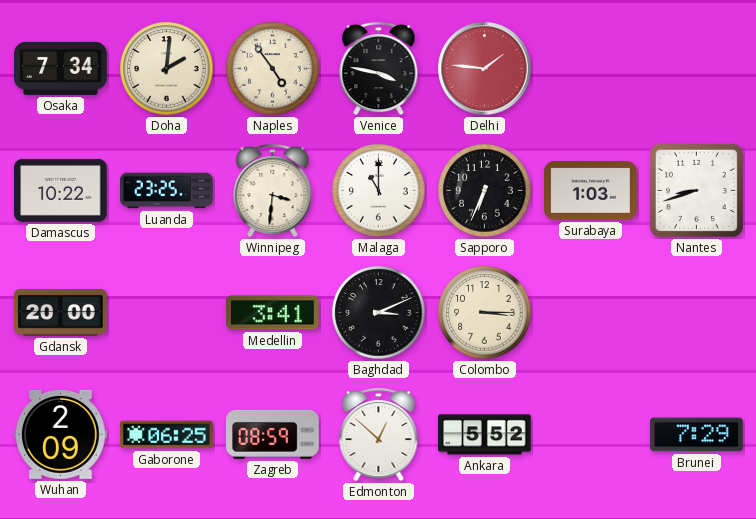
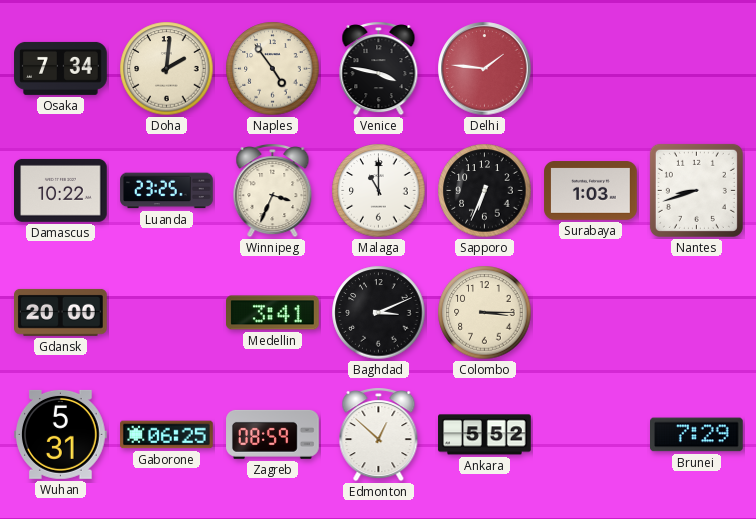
Winnipeg: 3:31 -> 3:34
Wuhan: 2:09 -> 5:31
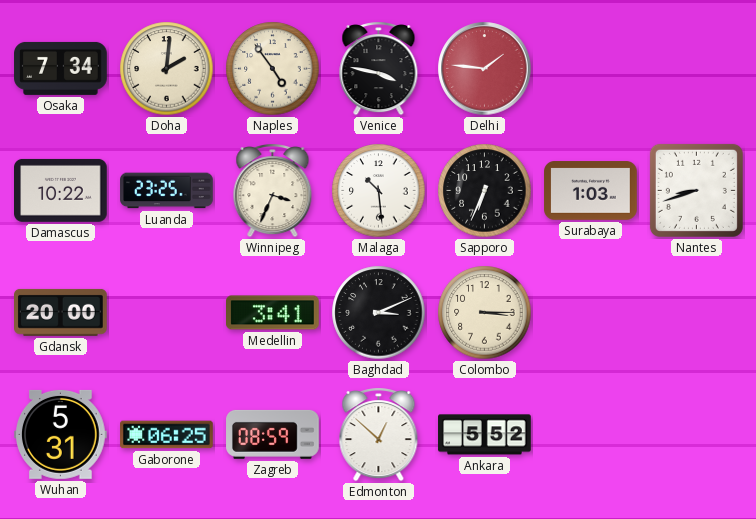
Malaga: 11:00 -> 10:29
Brunei: 7:29 -> none
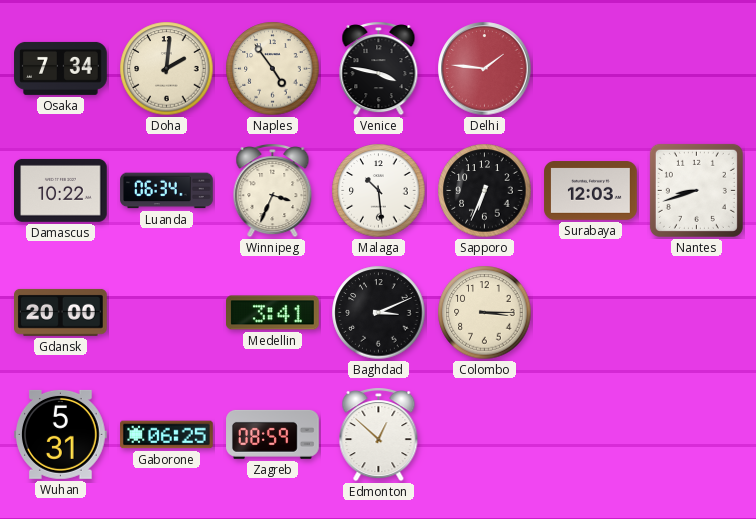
Luanda: 23:25 -> 06:34
Surabaya: 1:03 -> 12:03
Ankara: 5:52 -> none
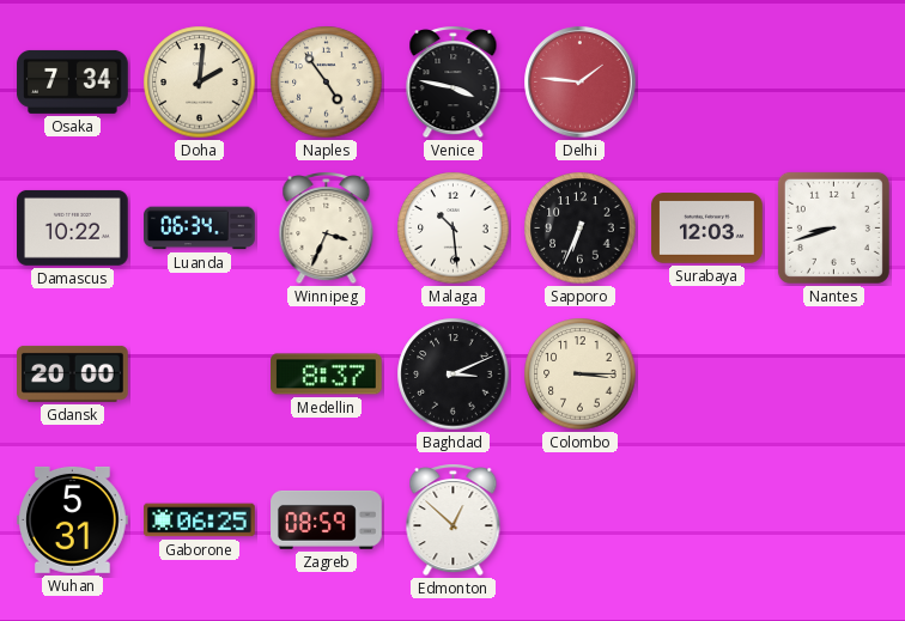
Medellin: 3:41 -> 8:37
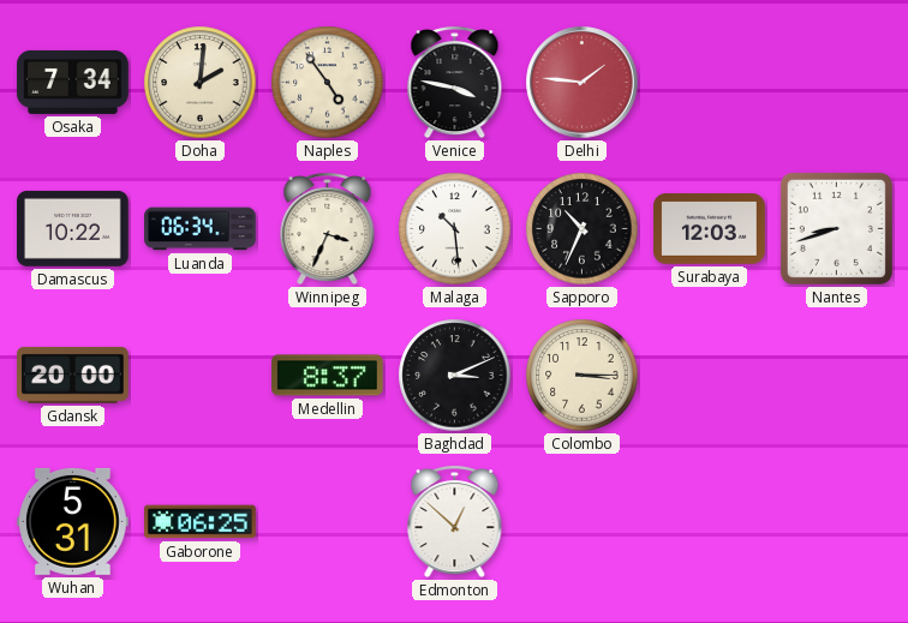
Sapporo: 6:34 -> 10:34
Zagreb: 08:59 -> none
